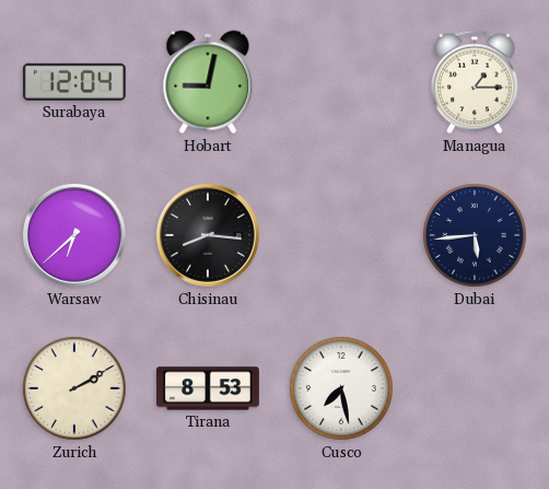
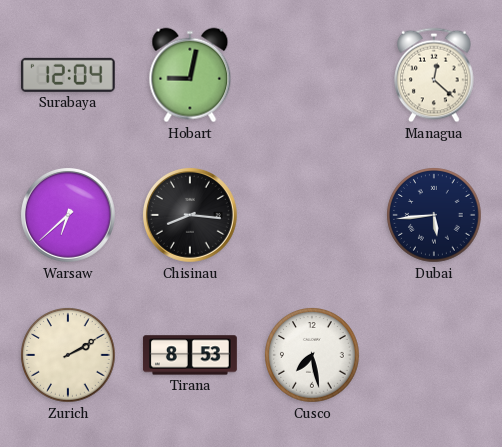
Managua: 1:15 -> 12:22
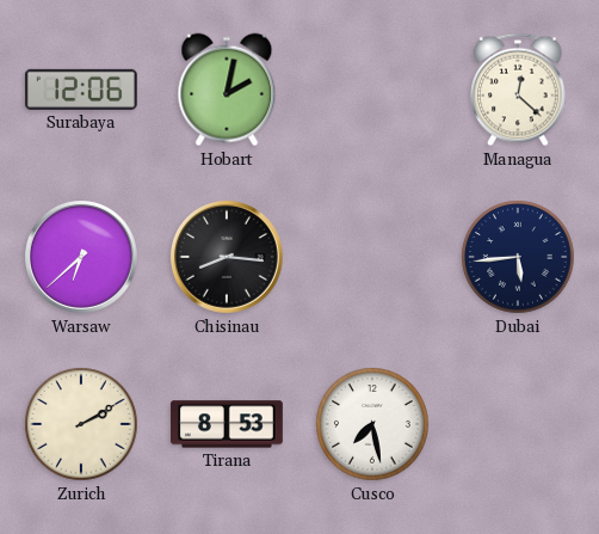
Surabaya: 12:04 -> 12:06
Hobart: 9:02 -> 2:02
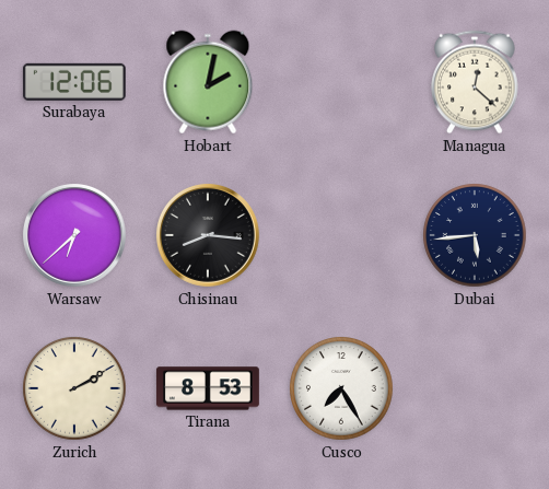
Cusco: 7:28 -> 7:25
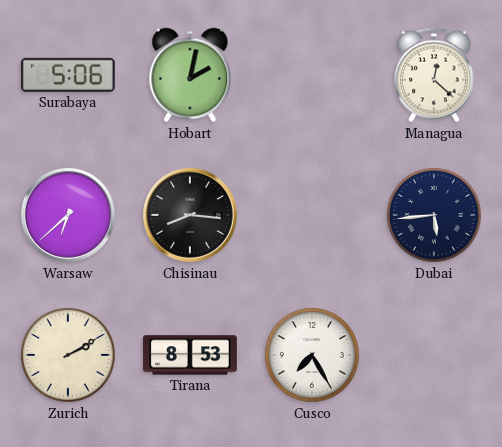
Surabaya: 12:06 -> 5:06
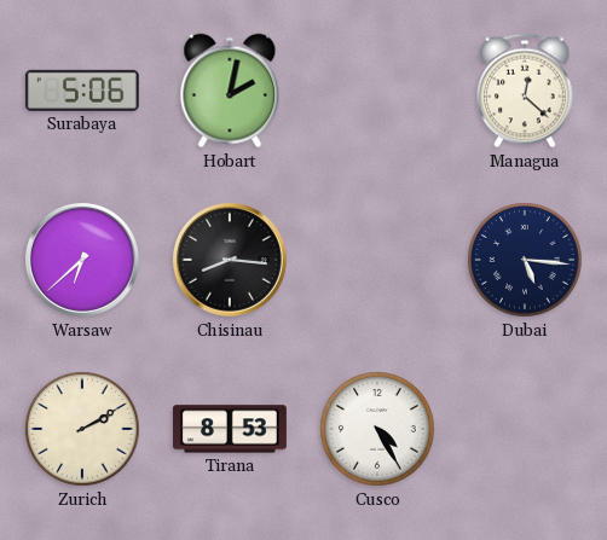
Dubai: 5:44 -> 5:16
Cusco: 7:25 -> 4:25
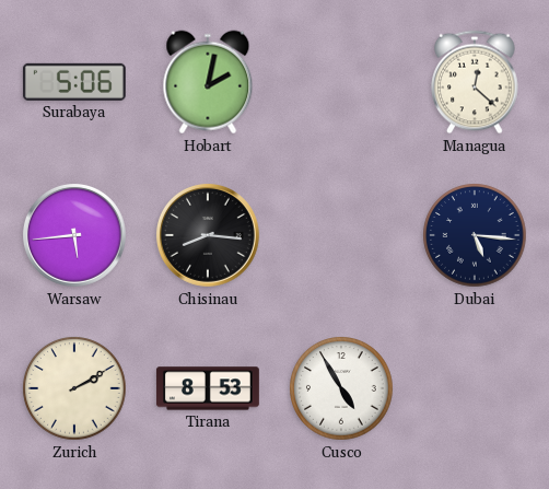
Warsaw: 6:38 -> 5:44
Cusco: 4:25 -> 4:55
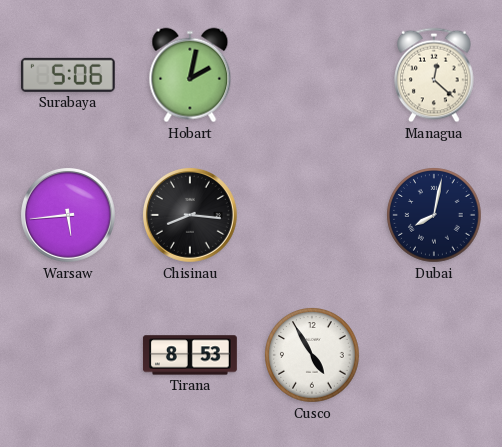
Dubai: 5:16 -> 8:02
Zurich: 2:10 -> none
